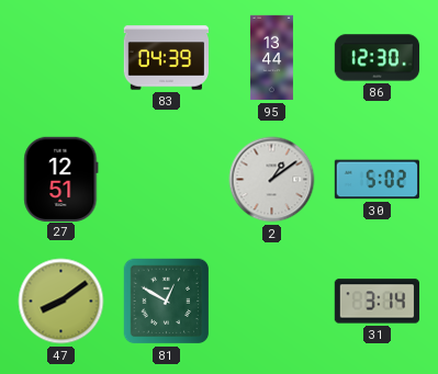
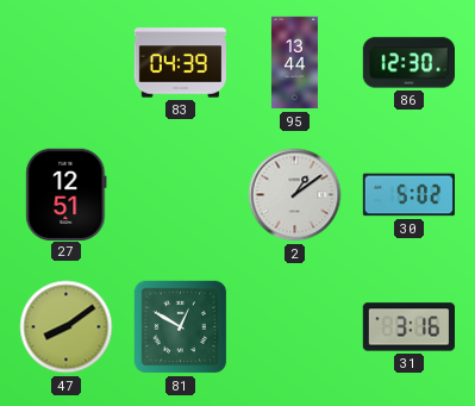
31: 3:14 -> 3:16
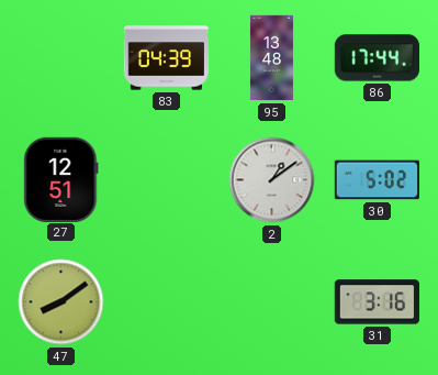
95: 13:44 -> 13:48
86: 12:30 -> 17:44
81: 12:50 -> none
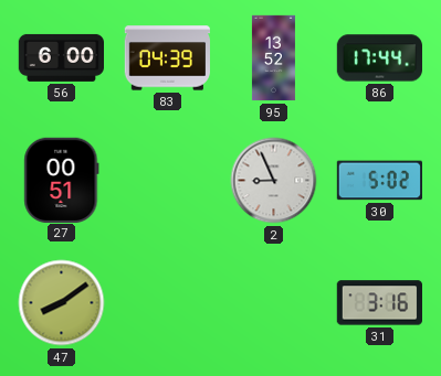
56: none -> 6:00
95: 13:48 -> 13:52
27: 12:51 -> 00:51
2: 1:09 -> 8:56
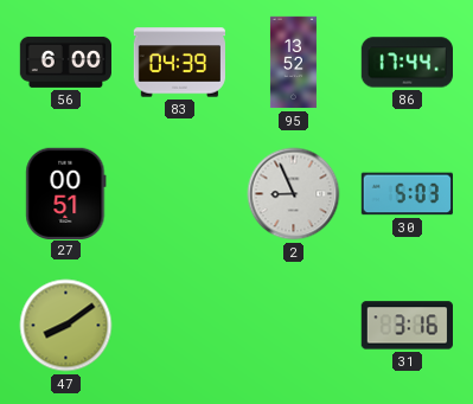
30: 5:02 -> 5:03
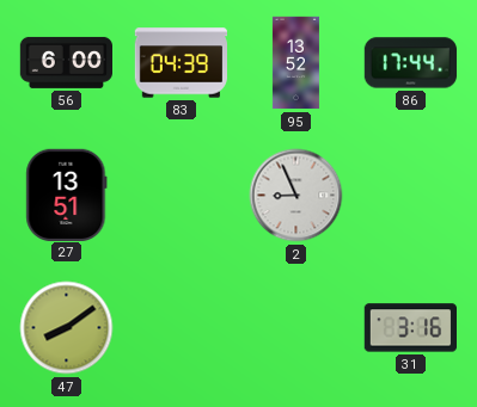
27: 00:51 -> 13:51
30: 5:03 -> none
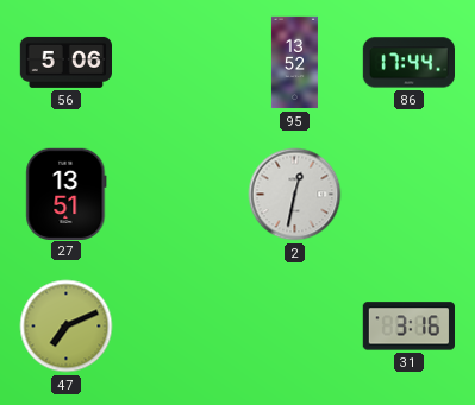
56: 6:00 -> 5:06
83: 04:39 -> none
2: 8:56 -> 12:32
47: 8:09 -> 7:11
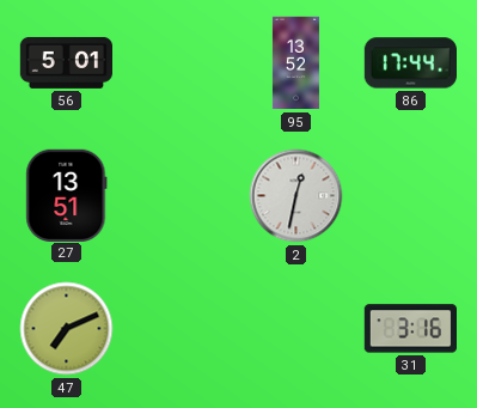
56: 5:06 -> 5:01
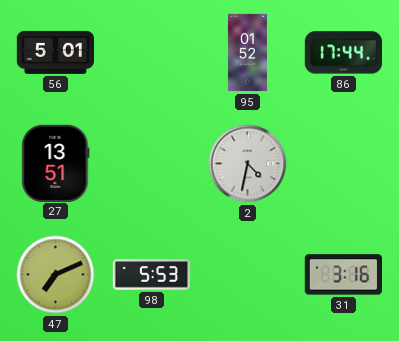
95: 13:52 -> 01:52
2: 12:32 -> 4:32
98: none -> 5:53
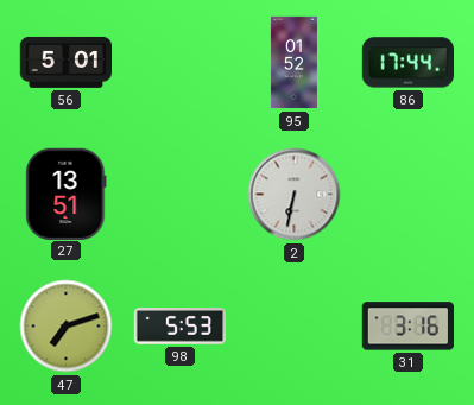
2: 4:32 -> 6:32
47: 7:11 -> 7:12
